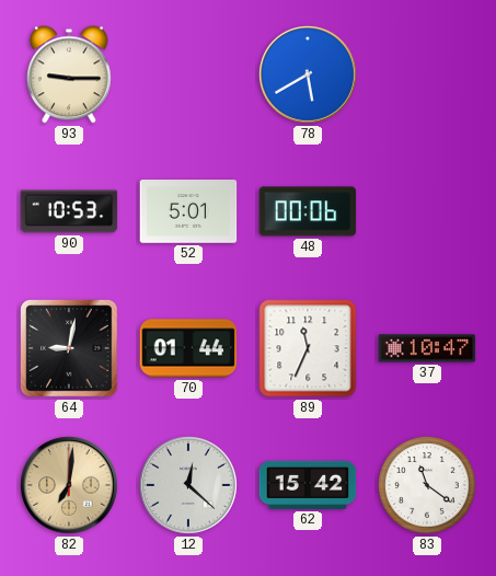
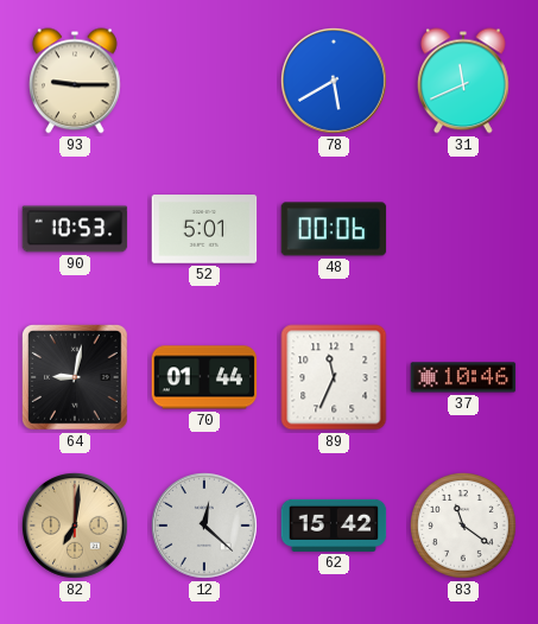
31: none -> 11:41
37: 10:47 -> 10:46
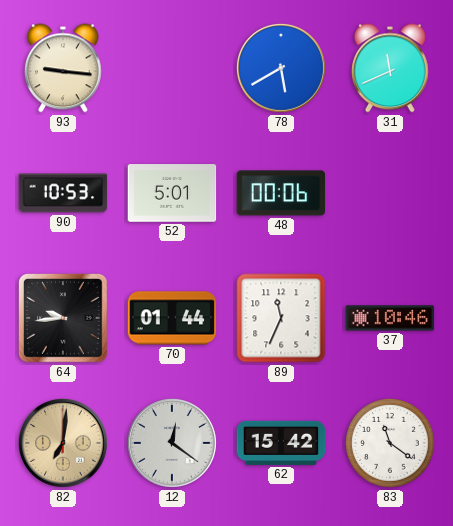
93: 9:15 -> 9:16
64: 9:02 -> 9:44
12: 12:22 -> 12:21
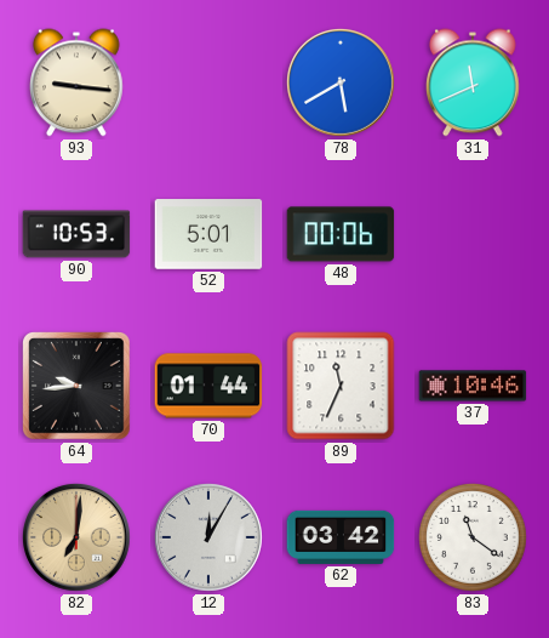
12: 12:21 -> 12:05
62: 15:42 -> 03:42
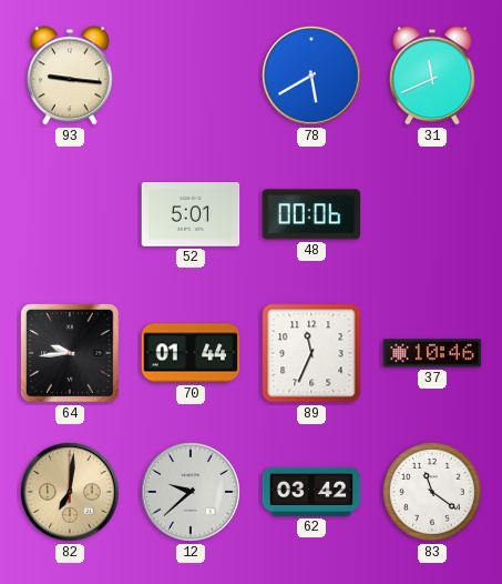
90: 10:53 -> none
12: 12:05 -> 9:38
